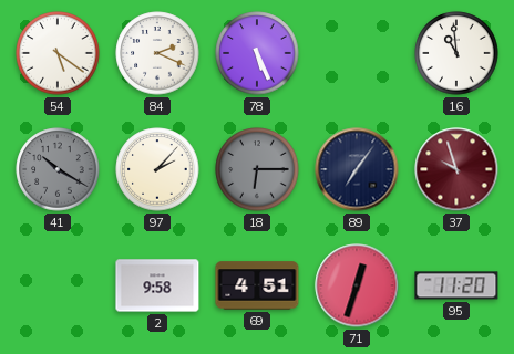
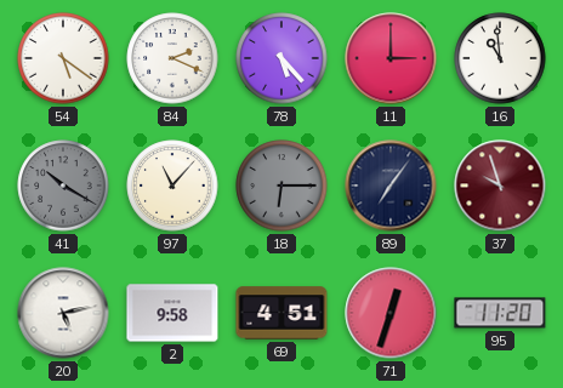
78: 5:26 -> 5:23
11: none -> 3:00
97: 2:07 -> 11:07
20: none -> 5:13
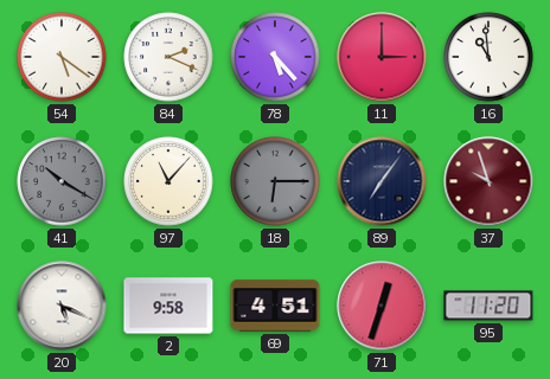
20: 5:13 -> 5:19
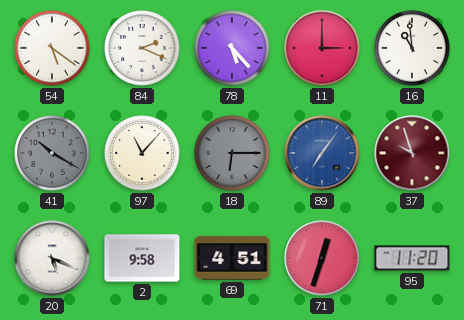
89 dial: navy -> blue
